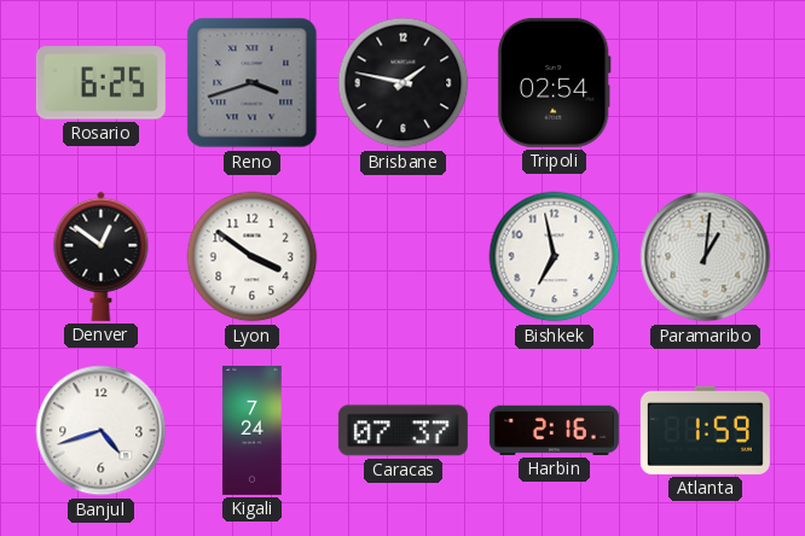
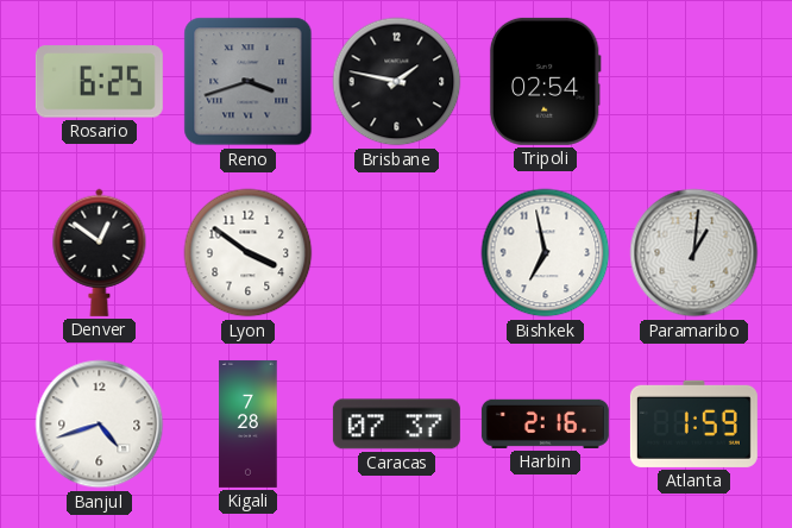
Kigali: 7:24 -> 7:28
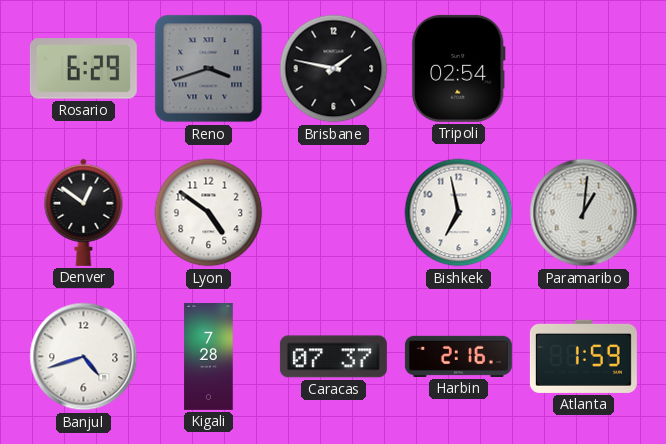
Rosario: 6:25 -> 6:29
Lyon: 3:51 -> 4:51
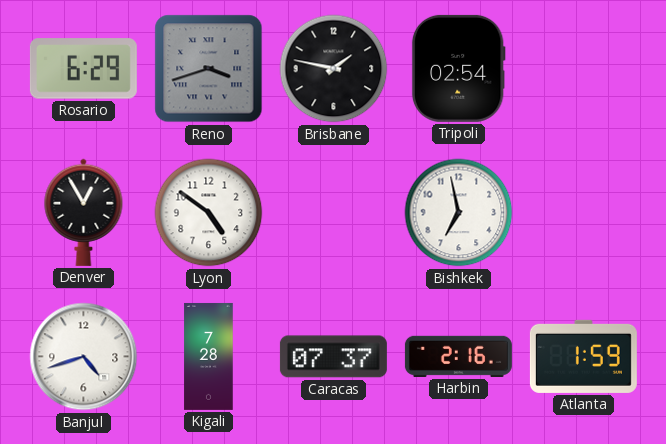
Denver: 12:51 -> 12:55
Paramaribo: 1:01 -> none
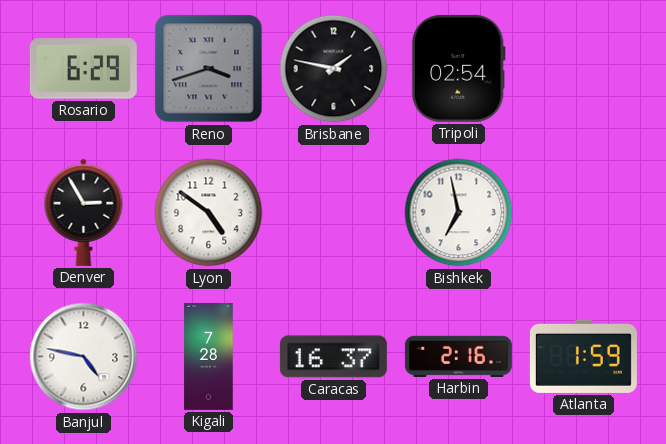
Denver: 12:55 -> 2:55
Banjul: 4:42 -> 4:47
Caracas: 07:37 -> 16:37
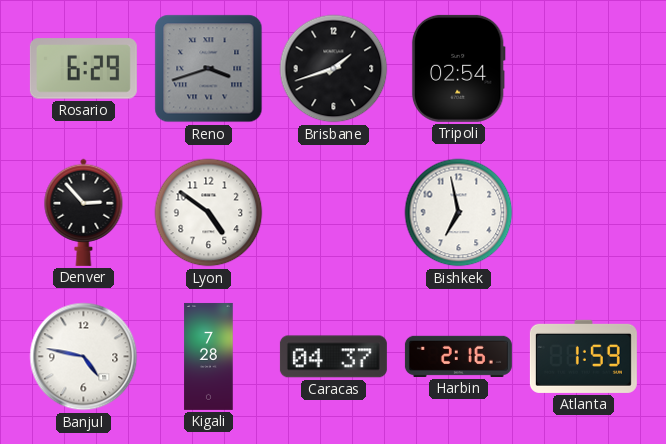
Brisbane: 1:47 -> 1:42
Denver: 2:55 -> 2:53
Caracas: 16:37 -> 04:37
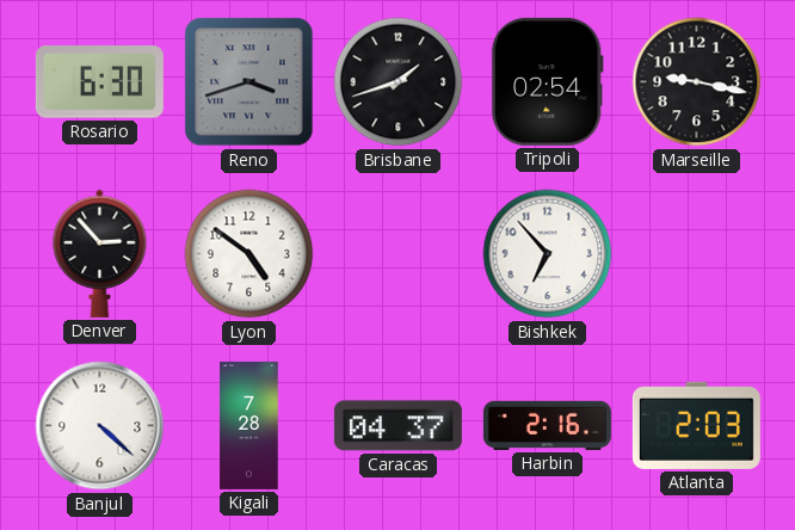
Rosario: 6:29 -> 6:30
Marseille: none -> 9:17
Bishkek: 6:58 -> 6:53
Banjul: 4:47 -> 4:22
Atlanta: 1:59 -> 2:03
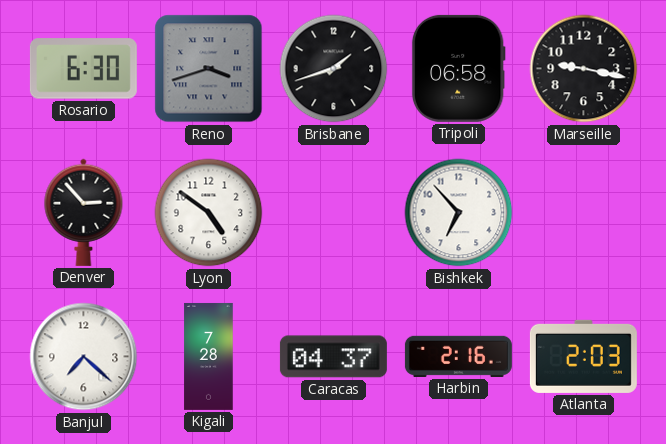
Tripoli: 02:54 -> 06:58
Banjul: 4:22 -> 7:22
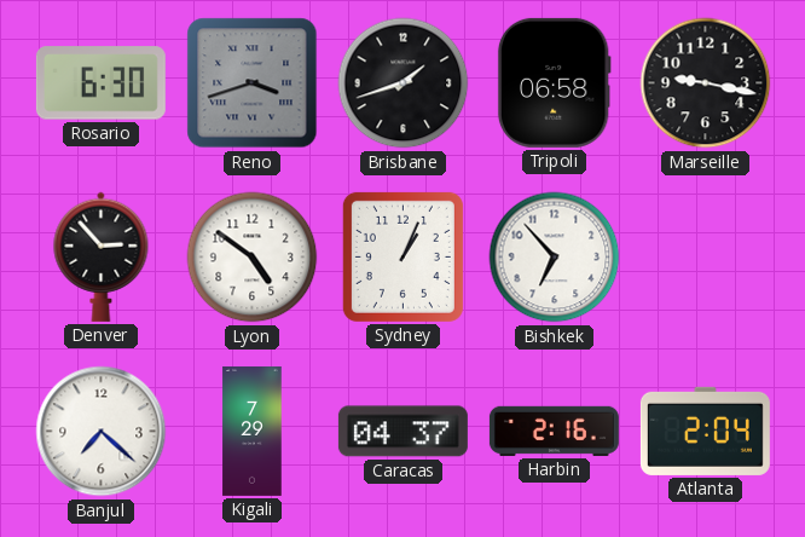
Sydney: none -> 1:04
Kigali: 7:28 -> 7:29
Atlanta: 2:03 -> 2:04
